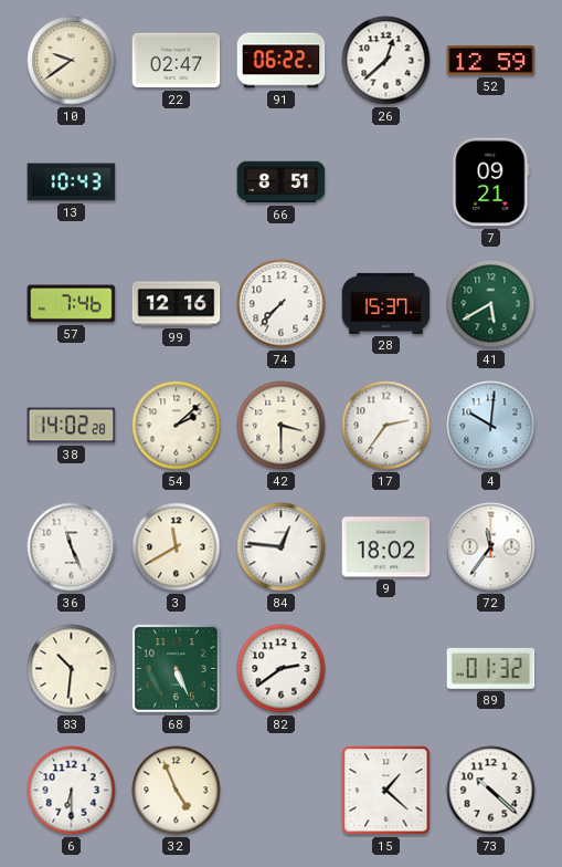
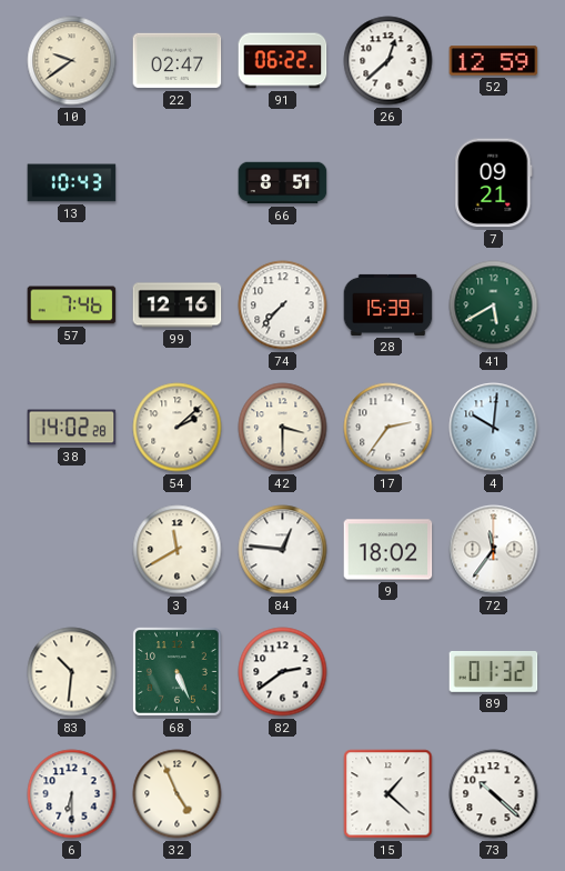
28: 15:37 -> 15:39
36: 11:26 -> none
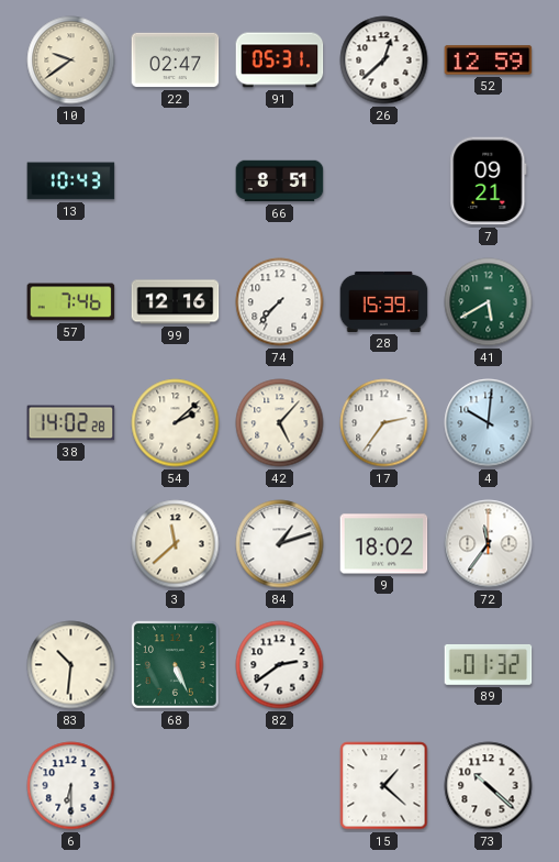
91: 06:22 -> 05:31
42: 3:30 -> 5:07
3: 11:40 -> 11:38
84: 12:46 -> 1:12
32: 4:56 -> none
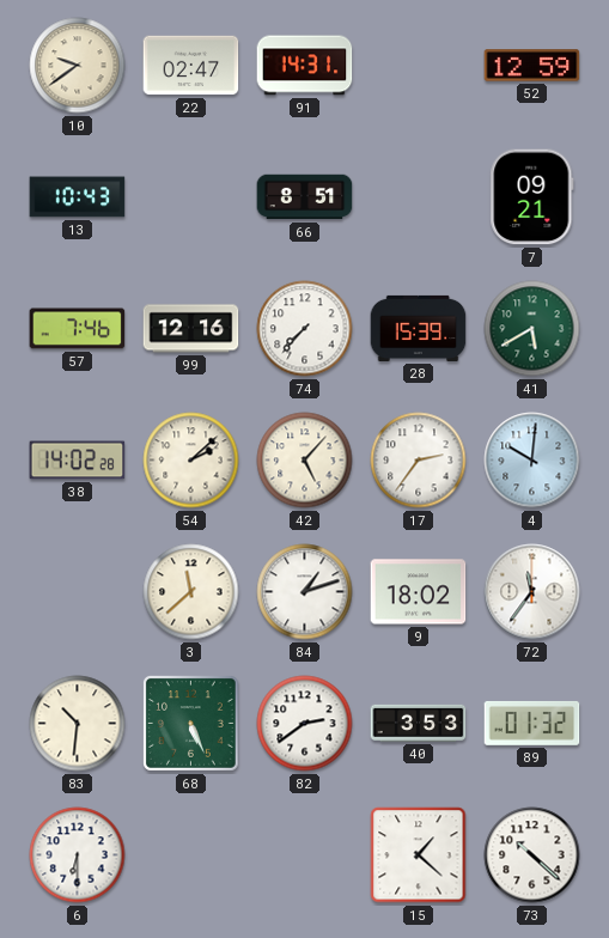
91: 05:31 -> 14:31
26: 12:38 -> none
40: none -> 3:53
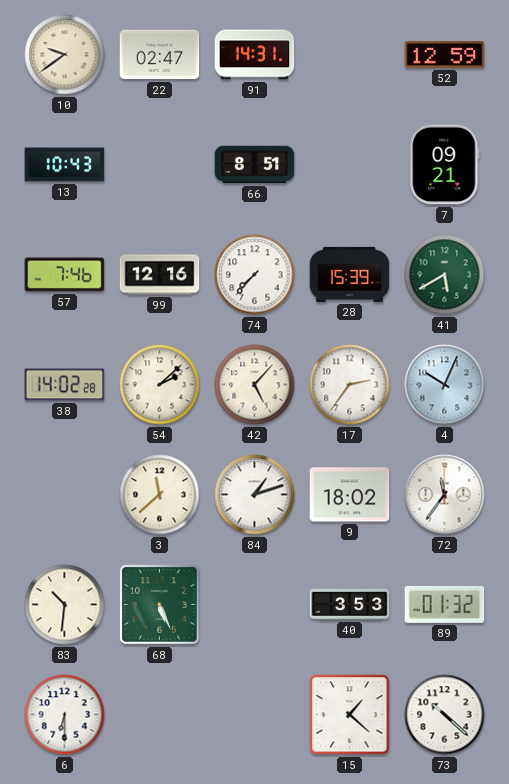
4: 10:01 -> 10:04
82: 2:39 -> none
